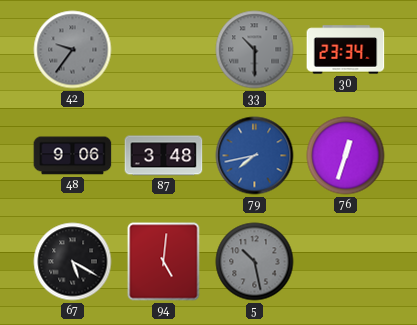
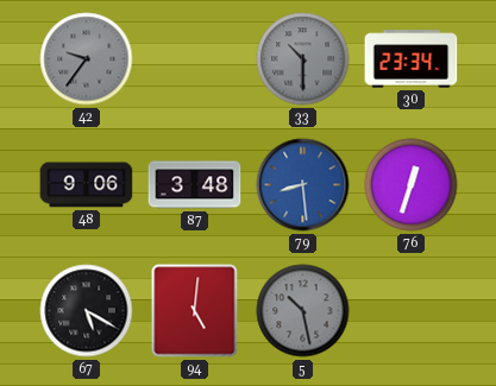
79: 7:43 -> 8:29
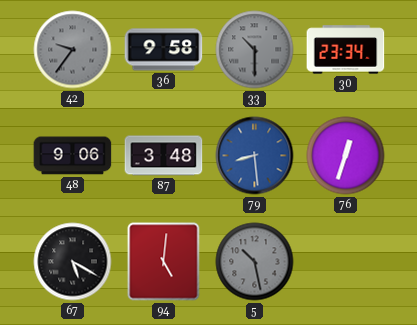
36: none -> 9:58
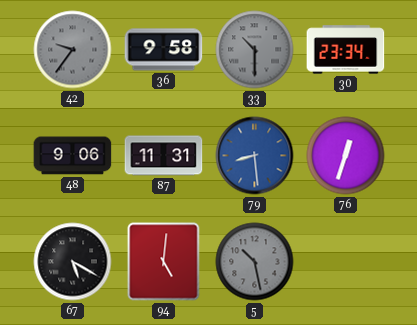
87: 3:48 -> 11:31
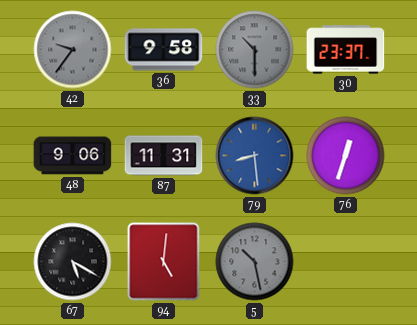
30: 23:34 -> 23:37
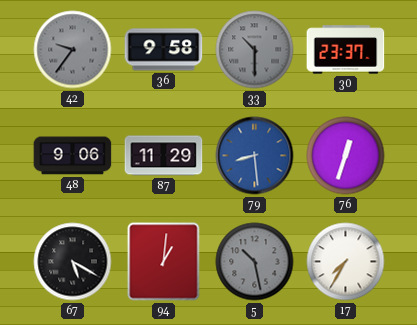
87: 11:31 -> 11:29
94: 5:01 -> 1:01
17: none -> 7:35
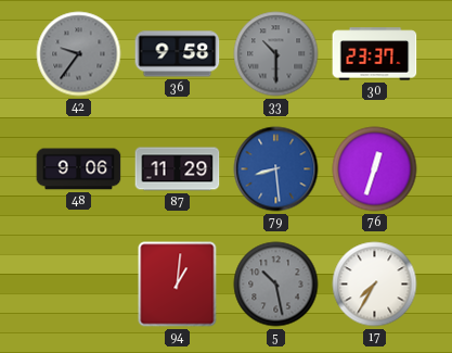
67: 5:20 -> none
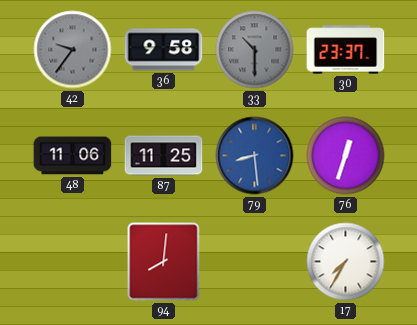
48: 9:06 -> 11:06
87: 11:29 -> 11:25
94: 1:01 -> 8:01
5: 10:28 -> none
